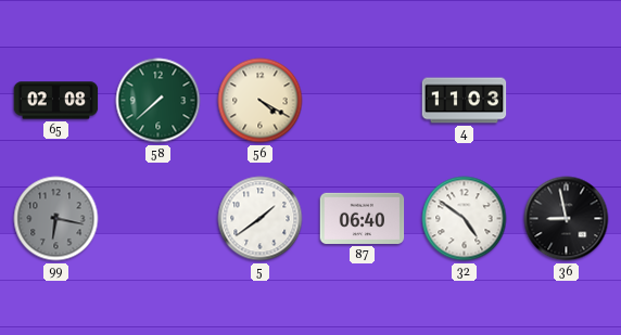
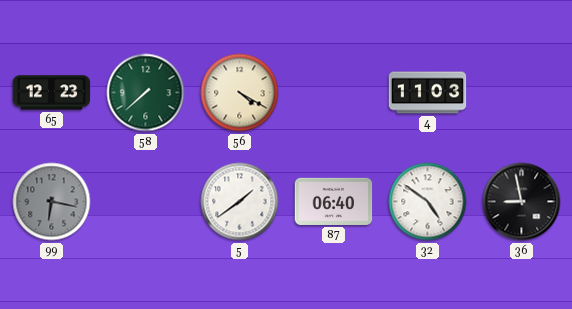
65: 02:08 -> 12:23
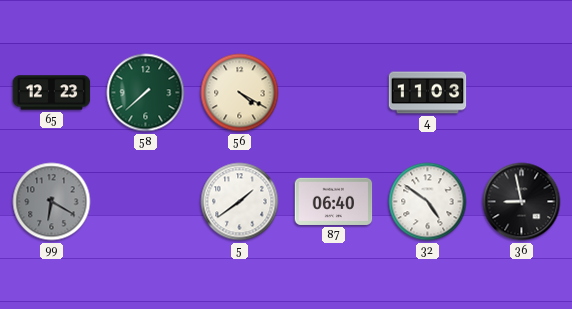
99: 6:17 -> 6:20
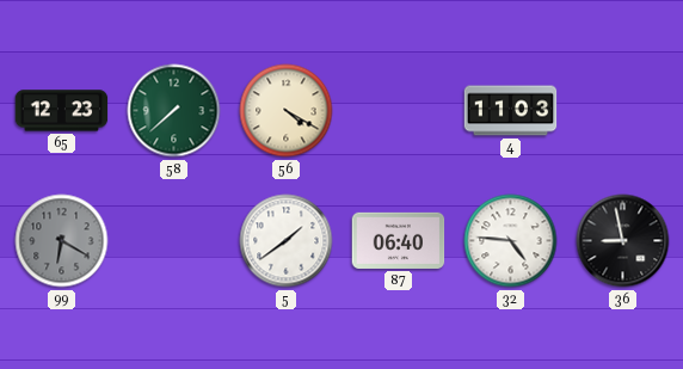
32: 4:51 -> 4:46
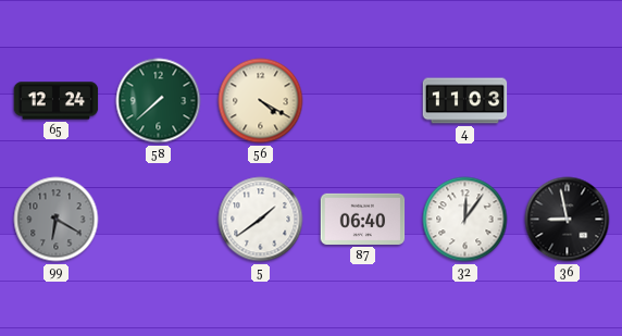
65: 12:23 -> 12:24
32: 4:46 -> 12:06
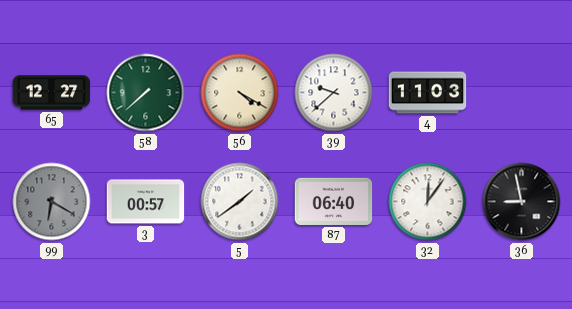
65: 12:24 -> 12:27
39: none -> 9:38
3: none -> 00:57
